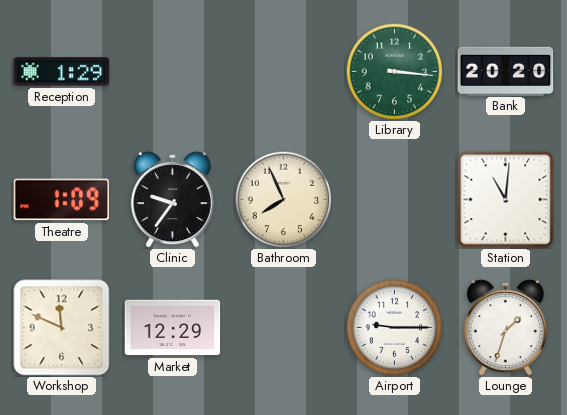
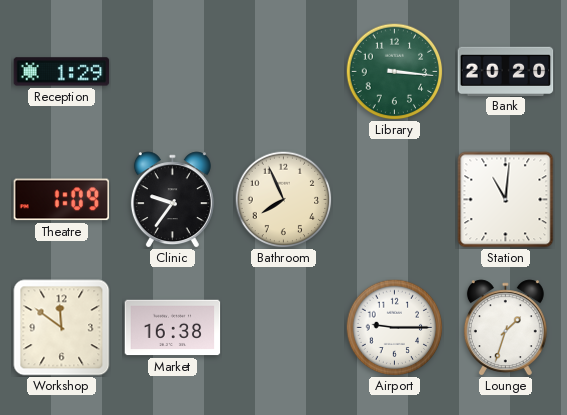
Workshop: 11:49 -> 11:51
Market: 12:29 -> 16:38
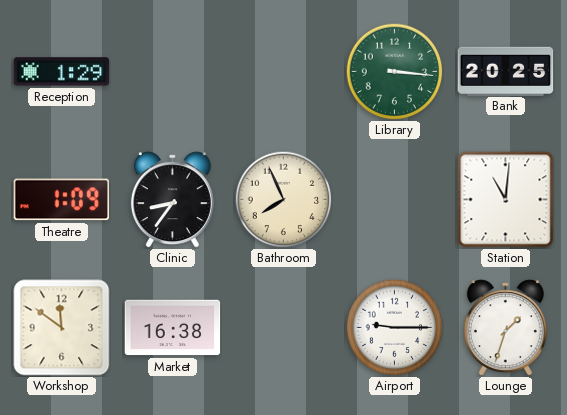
Bank: 20:20 -> 20:25
Clinic: 9:36 -> 8:36
